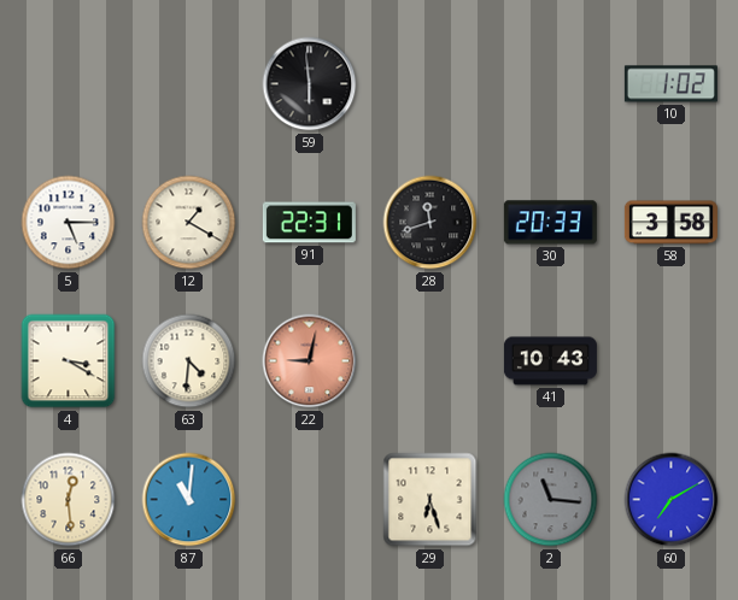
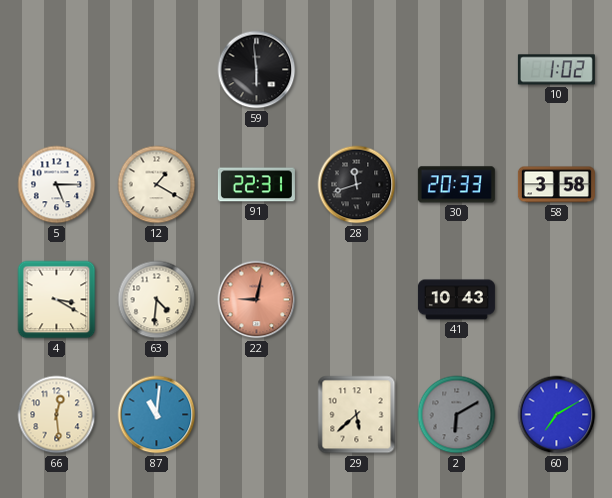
29: 6:27 -> 5:38
2: 11:16 -> 6:10
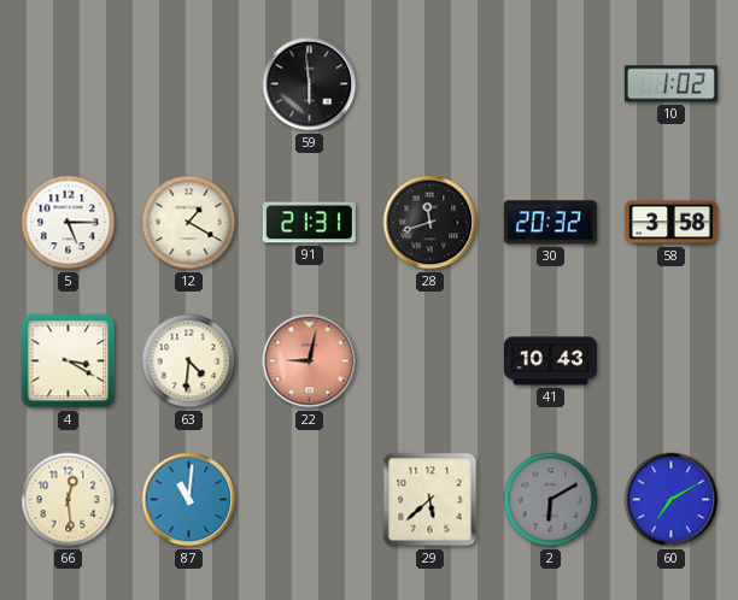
91: 22:31 -> 21:31
30: 20:33 -> 20:32
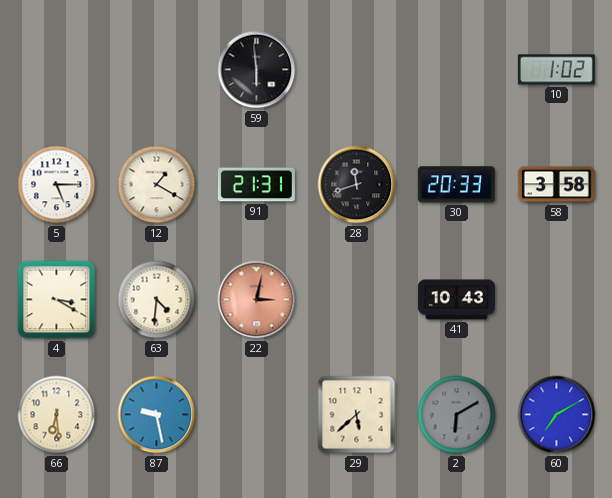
30: 20:32 -> 20:33
22: 9:02 -> 3:02
66: 12:29 -> 6:29
87: 11:01 -> 9:28
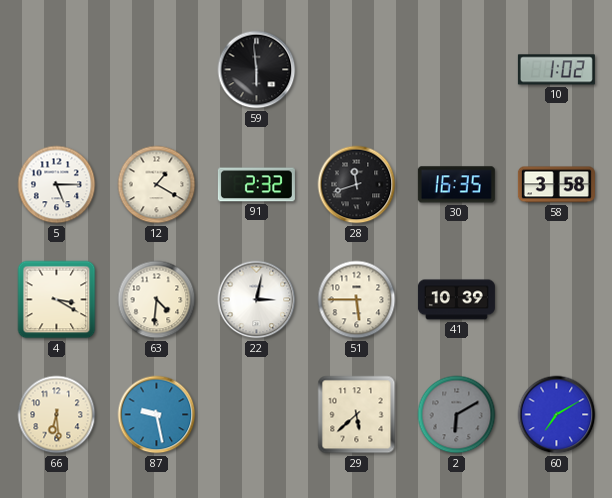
91: 21:31 -> 2:32
30: 20:33 -> 16:35
22 dial: salmon -> white
51: none -> 5:45
41: 10:43 -> 10:39
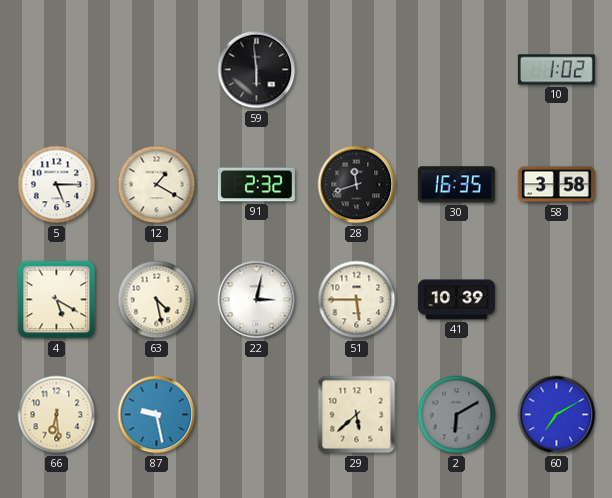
4: 3:20 -> 5:20
63: 4:31 -> 4:28
